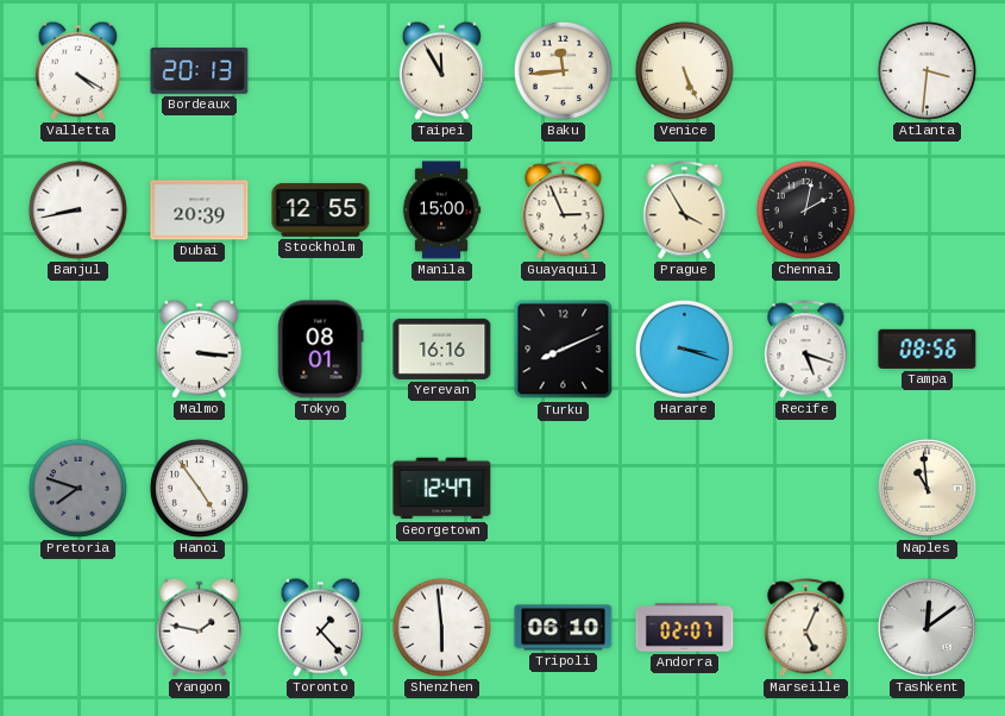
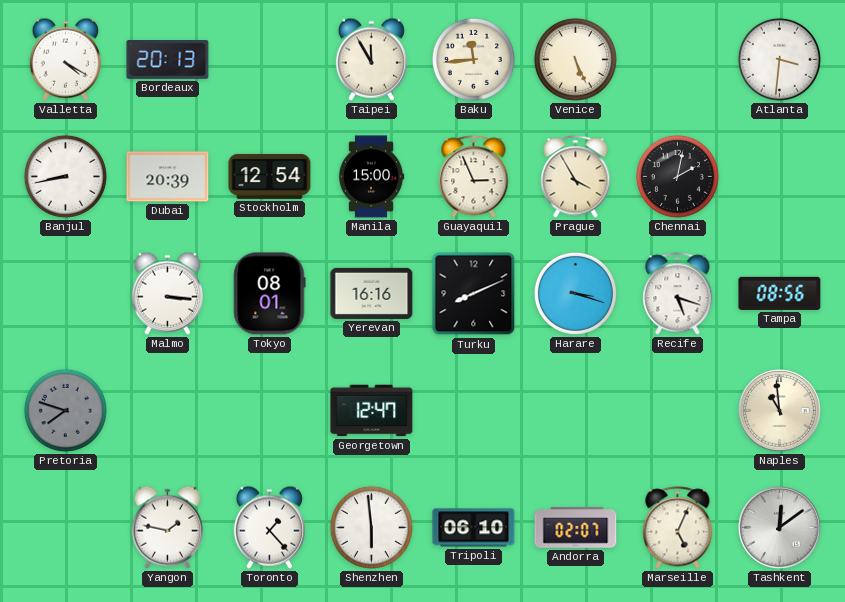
Stockholm: 12:55 -> 12:54
Hanoi: 4:54 -> none
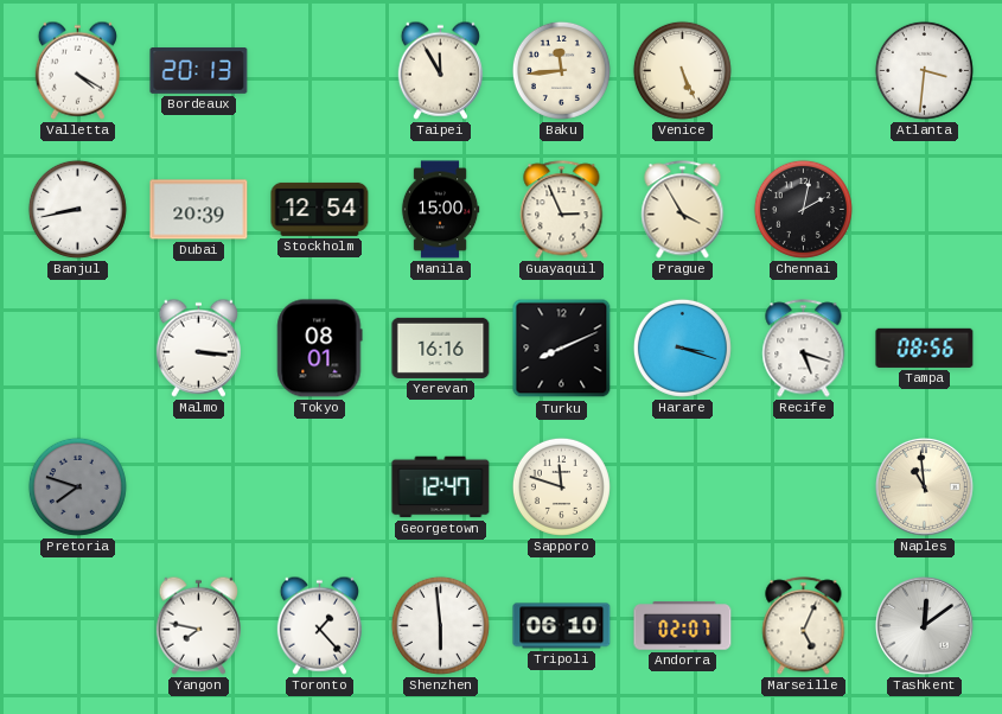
Sapporo: none -> 11:48
Yangon: 1:47 -> 7:47
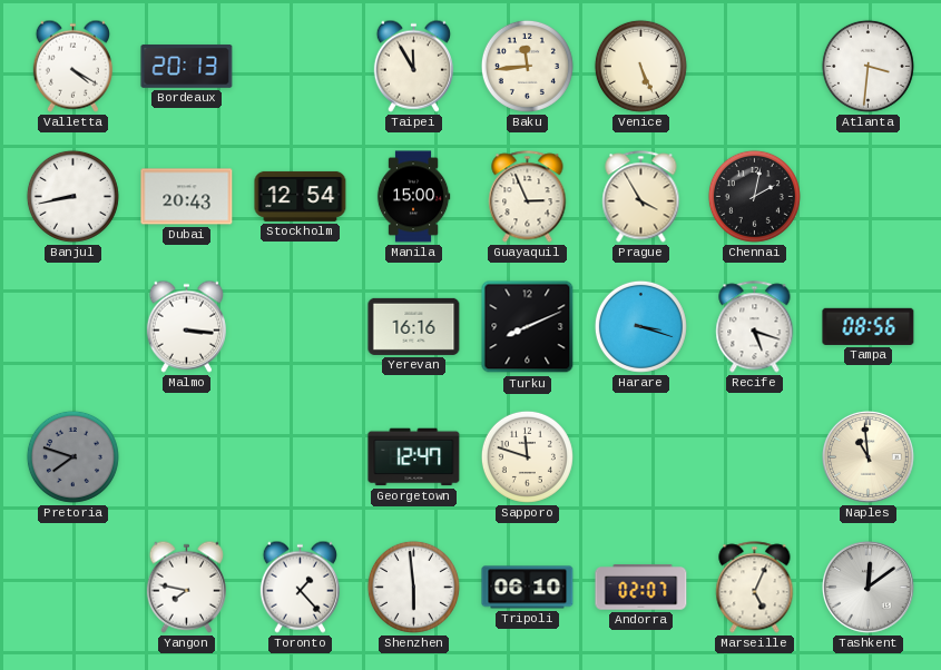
Dubai: 20:39 -> 20:43
Tokyo: 08:01 -> none
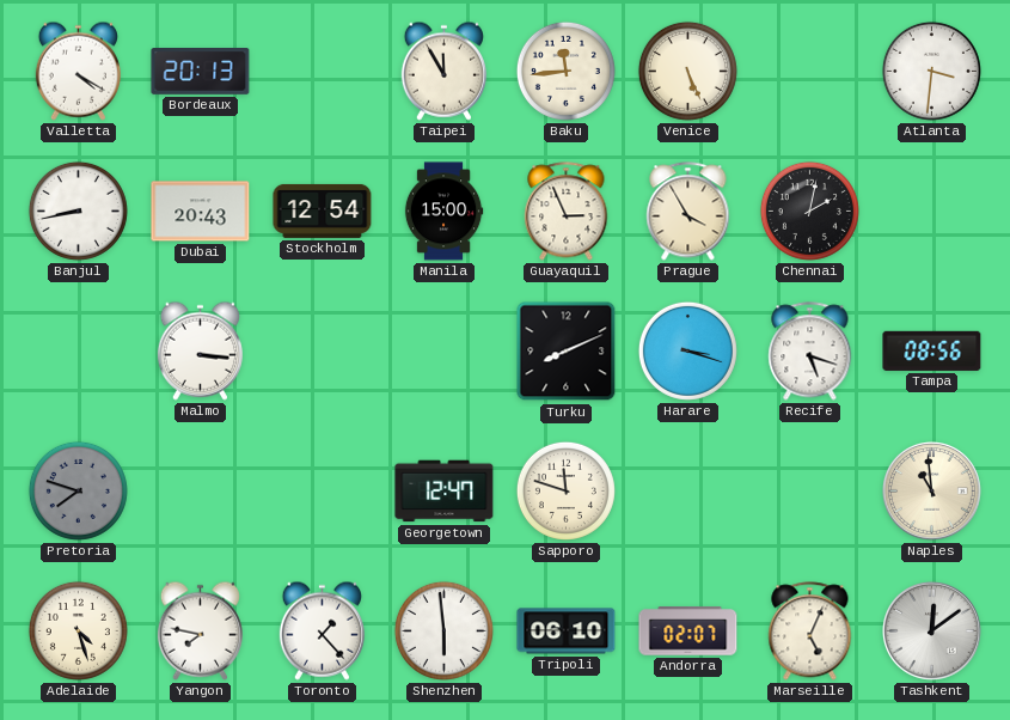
Yerevan: 16:16 -> none
Adelaide: none -> 4:27
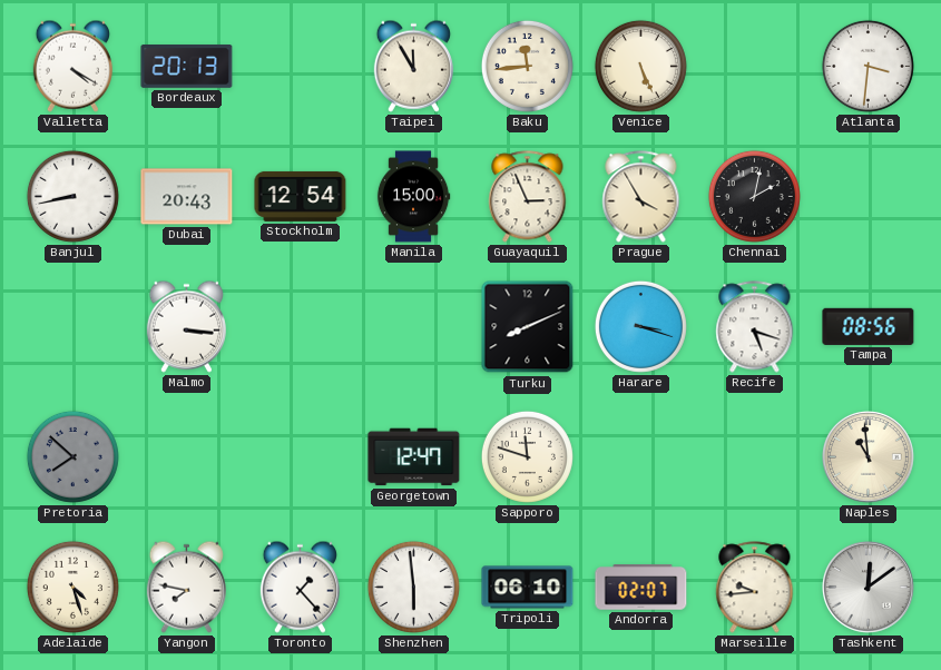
Pretoria: 7:48 -> 7:52
Marseille: 5:04 -> 9:44
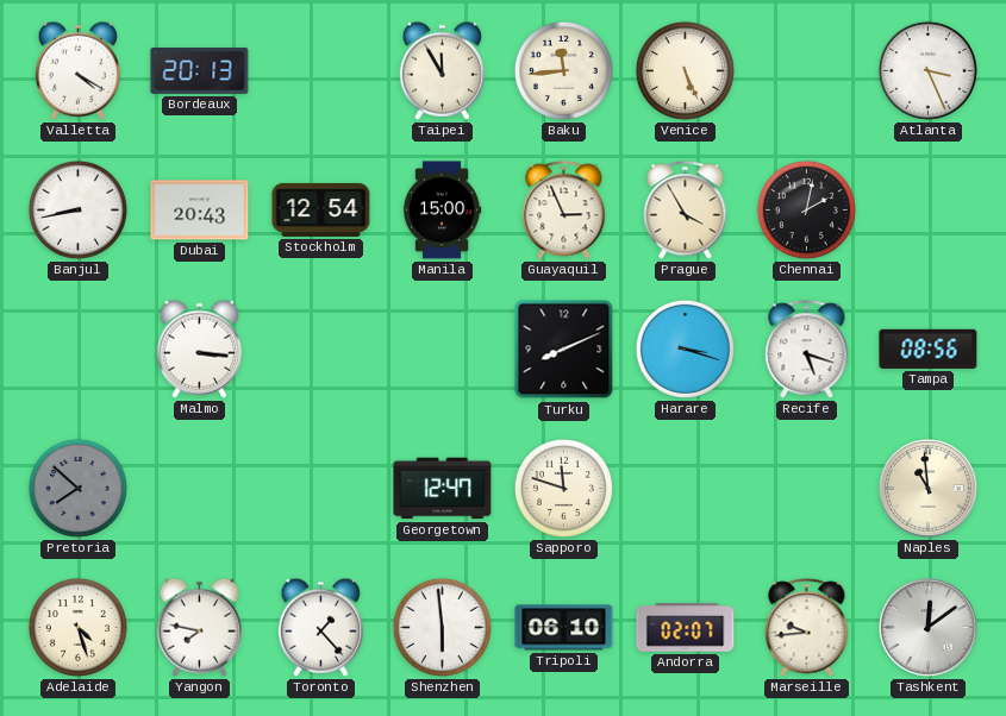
Atlanta: 3:31 -> 3:26
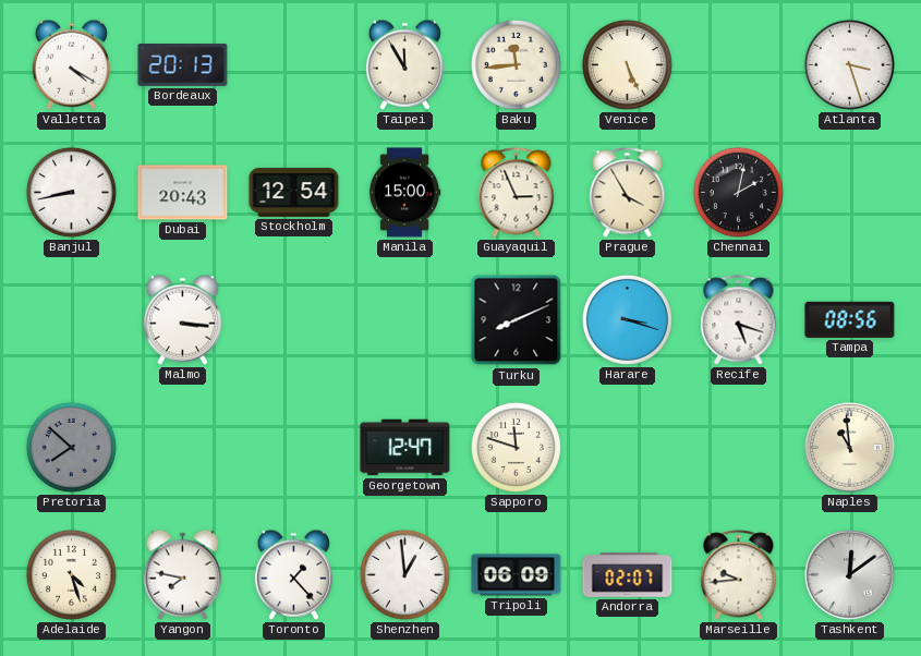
Atlanta: 3:26 -> 3:27
Shenzhen: 5:59 -> 12:59
Tripoli: 06:10 -> 06:09
